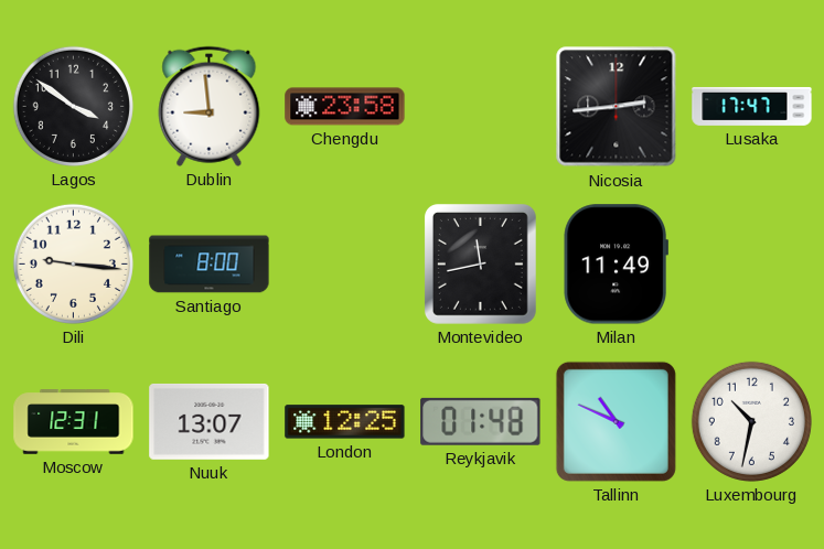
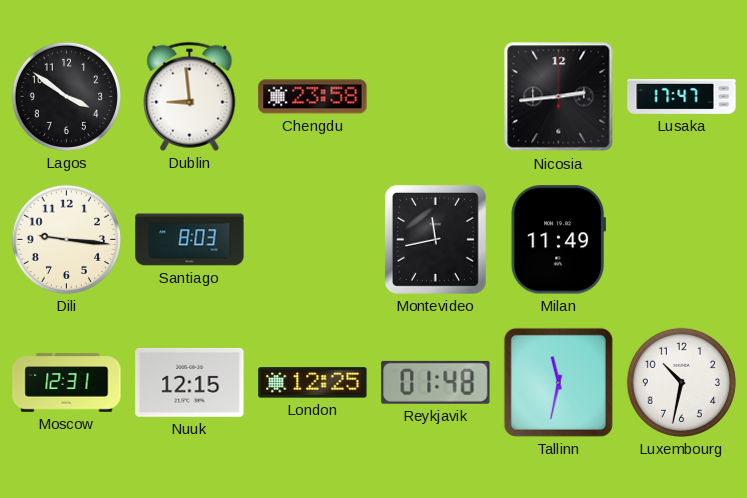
Santiago: 8:00 -> 8:03
Nuuk: 13:07 -> 12:15
Tallinn: 10:49 -> 11:32
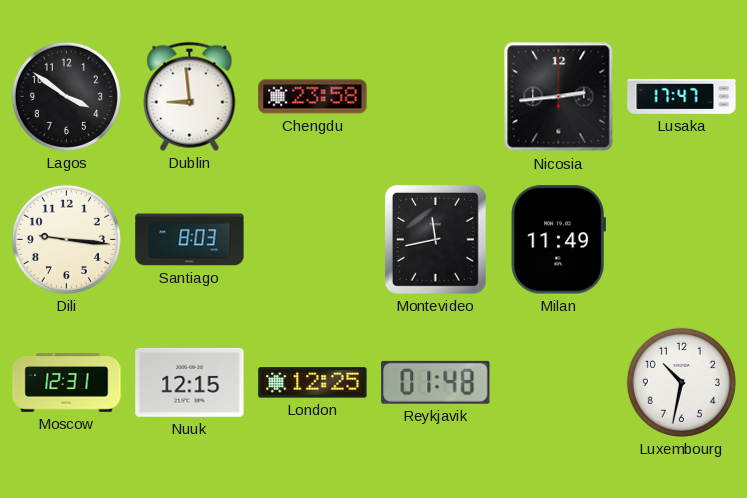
Tallinn: 11:32 -> none
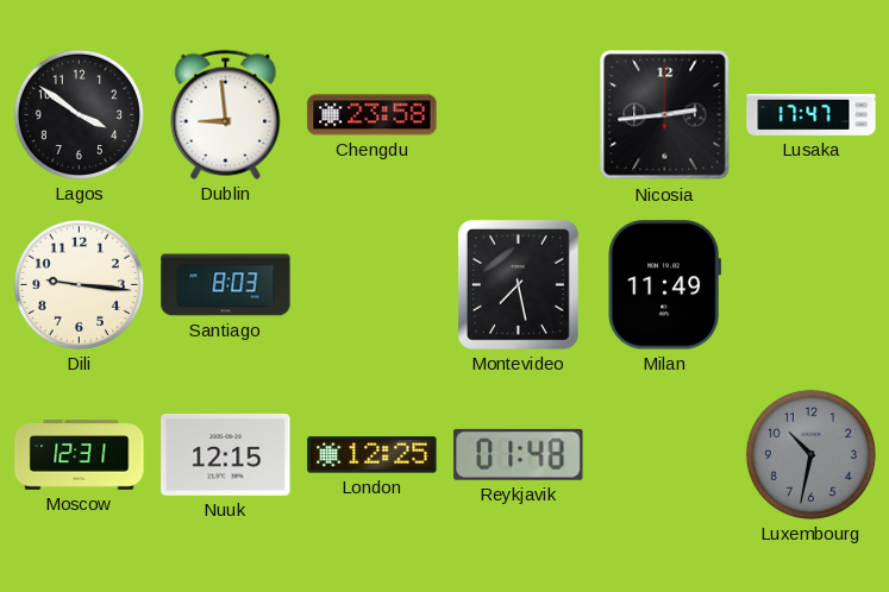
Montevideo: 11:43 -> 7:28
Luxembourg dial: white -> grey
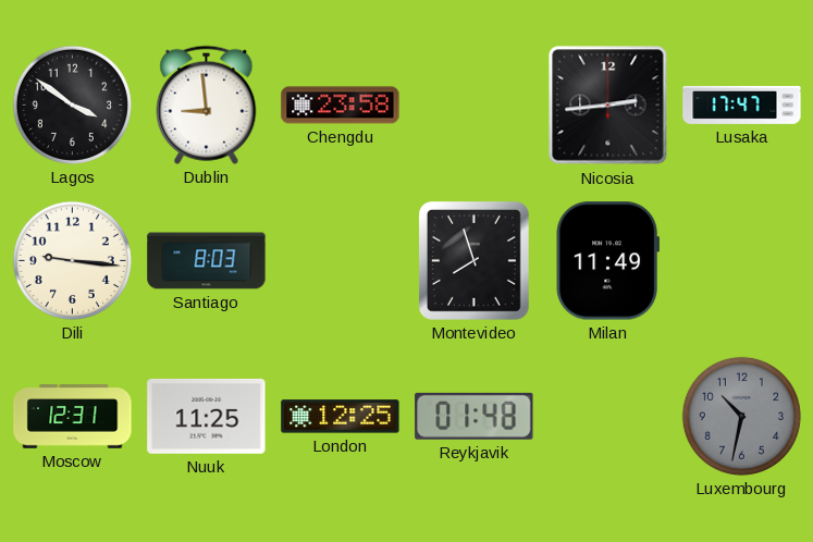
Montevideo: 7:28 -> 7:57
Nuuk: 12:15 -> 11:25
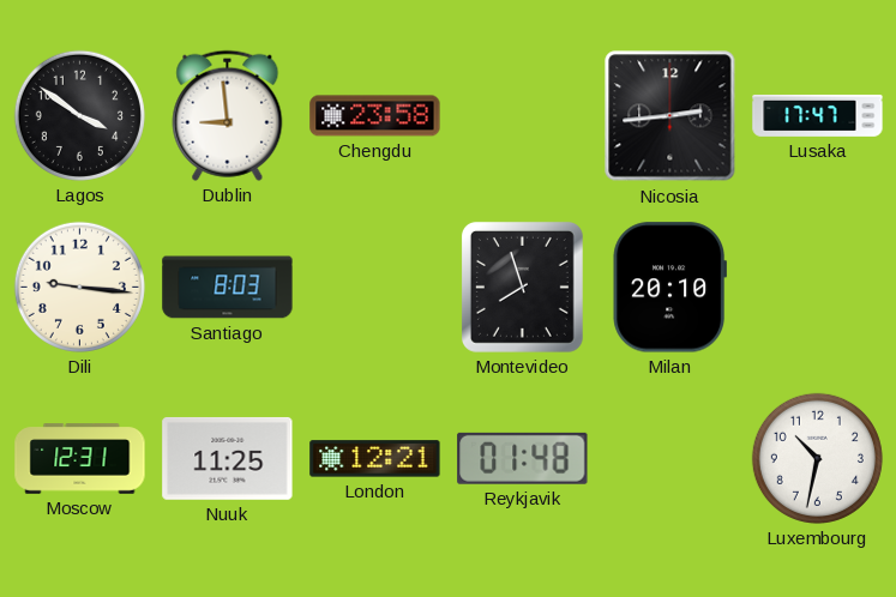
Milan: 11:49 -> 20:10
London: 12:25 -> 12:21
Luxembourg dial: grey -> white
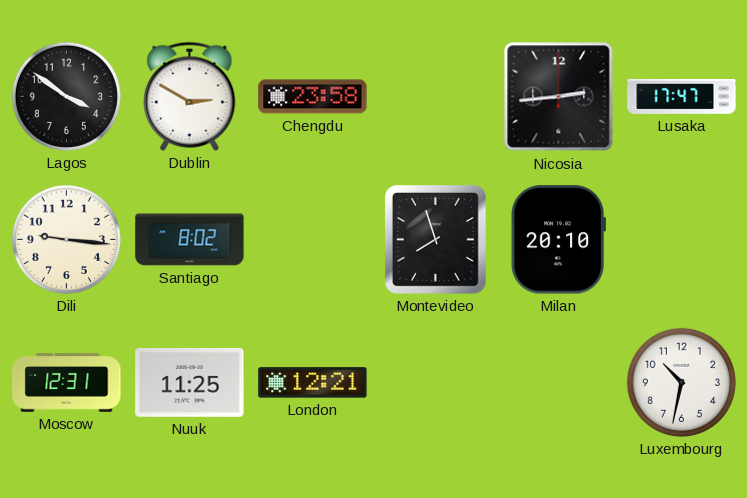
Dublin: 8:59 -> 2:50
Santiago: 8:03 -> 8:02
Reykjavik: 01:48 -> none
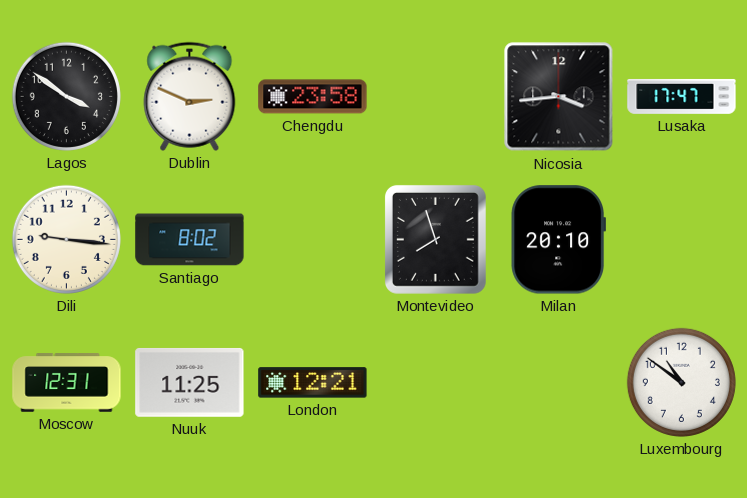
Dublin: 2:50 -> 2:49
Nicosia: 2:44 -> 3:44
Luxembourg: 10:32 -> 10:51
